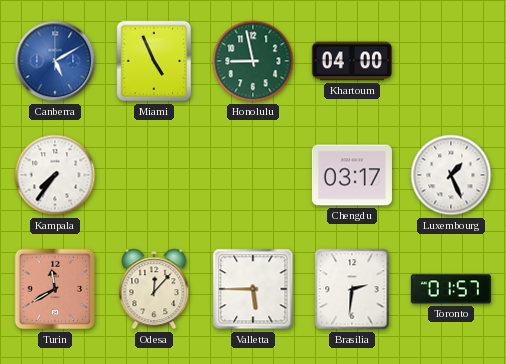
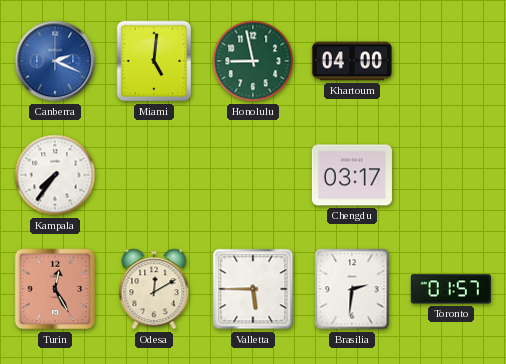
Canberra: 5:10 -> 2:19
Miami: 4:56 -> 5:01
Luxembourg: 1:26 -> none
Turin: 11:40 -> 12:25
Odesa: 12:07 -> 12:10
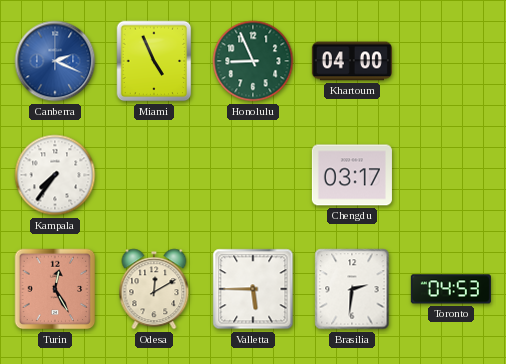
Miami: 5:01 -> 4:56
Honolulu: 8:58 -> 8:56
Toronto: 01:57 -> 04:53
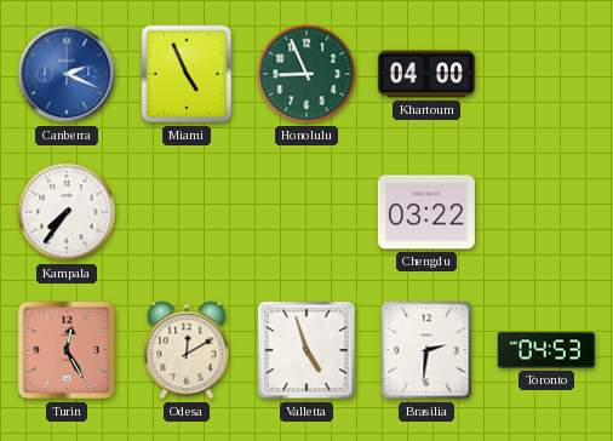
Chengdu: 03:17 -> 03:22
Valletta: 5:45 -> 4:57
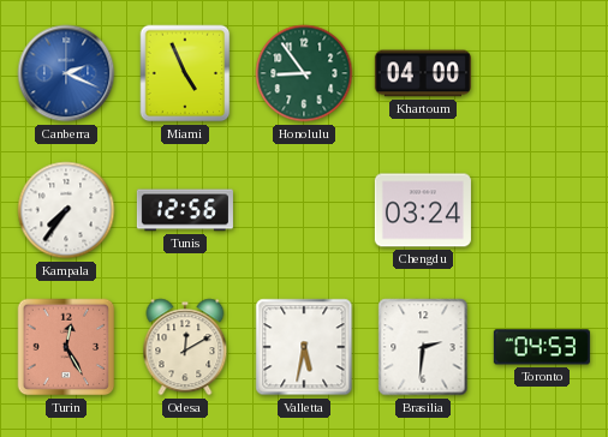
Honolulu: 8:56 -> 8:54
Tunis: none -> 12:56
Chengdu: 03:22 -> 03:24
Valletta: 4:57 -> 5:32
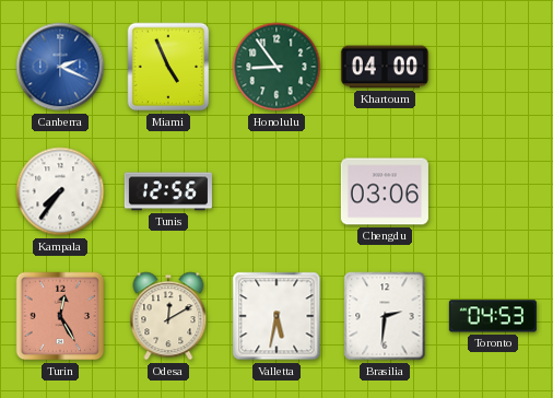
Chengdu: 03:24 -> 03:06
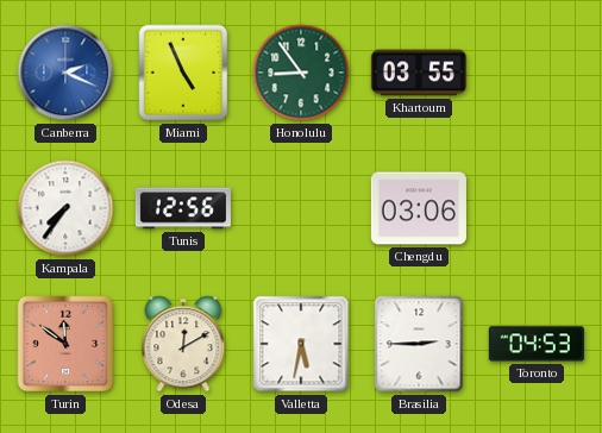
Khartoum: 04:00 -> 03:55
Turin: 12:25 -> 11:51
Brasilia: 2:31 -> 2:45
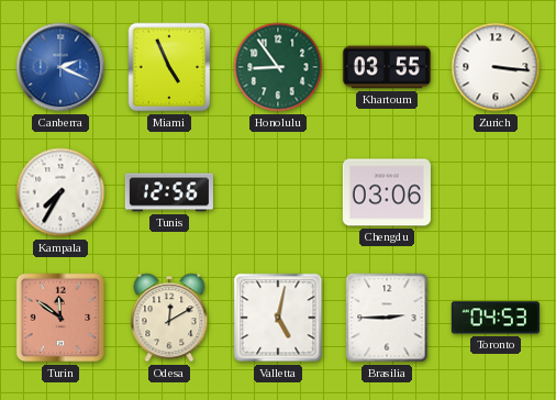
Zurich: none -> 3:16
Kampala: 7:36 -> 7:35
Valletta: 5:32 -> 5:02
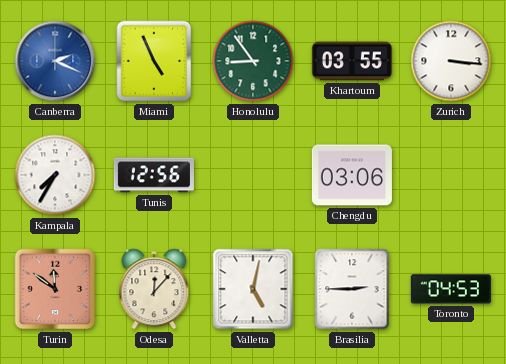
Odesa: 12:10 -> 12:07
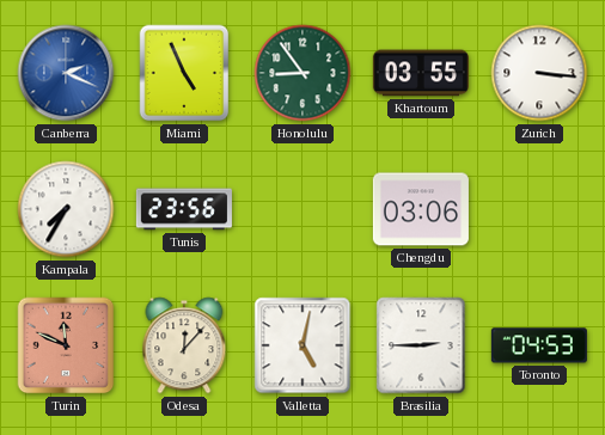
Tunis: 12:56 -> 23:56
Turin: 11:51 -> 11:49
